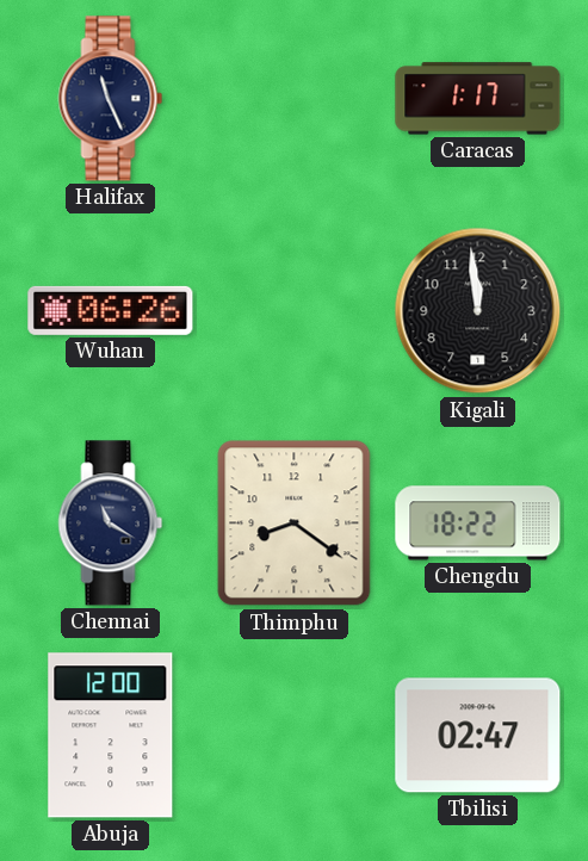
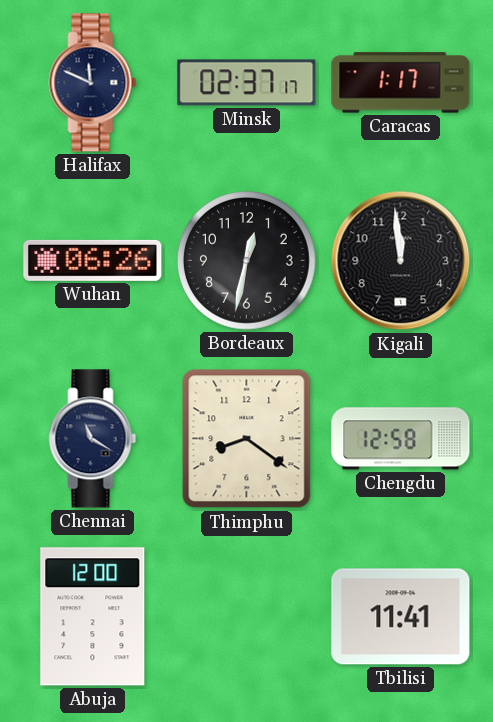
Halifax: 11:26 -> 11:49
Minsk: none -> 02:37
Bordeaux: none -> 12:32
Chengdu: 18:22 -> 12:58
Tbilisi: 02:47 -> 11:41
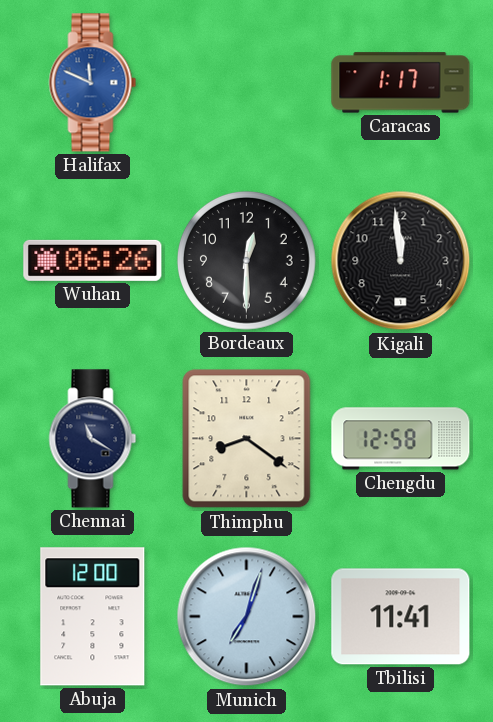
Halifax dial: navy -> blue
Minsk: 02:37 -> none
Bordeaux: 12:32 -> 12:30
Munich: none -> 7:03
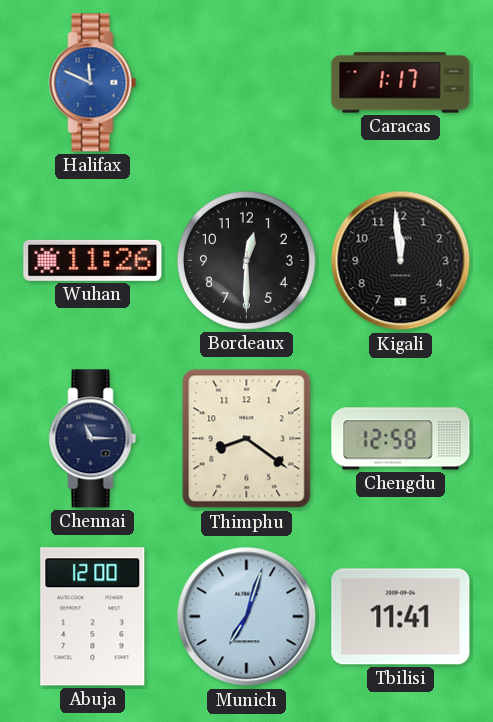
Wuhan: 06:26 -> 11:26
Chennai: 11:20 -> 11:15
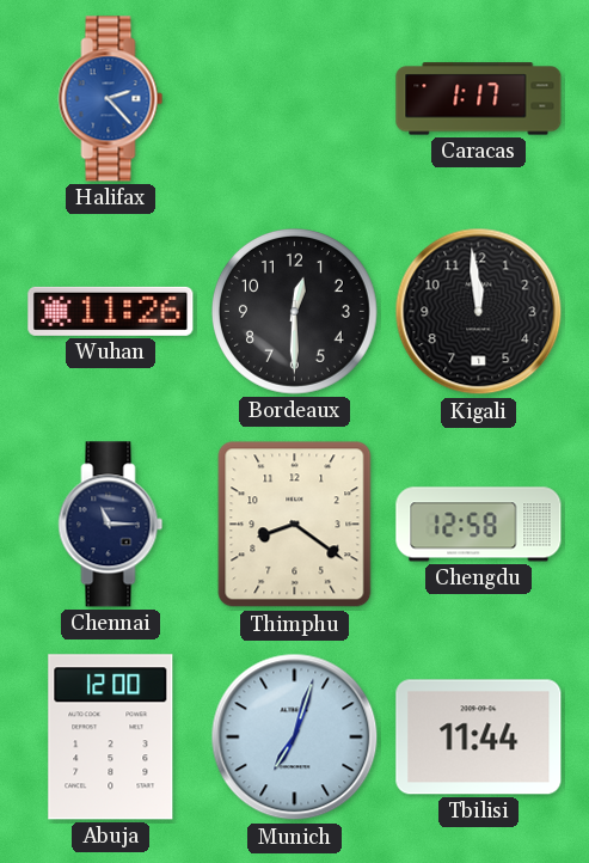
Halifax: 11:49 -> 2:23
Tbilisi: 11:41 -> 11:44
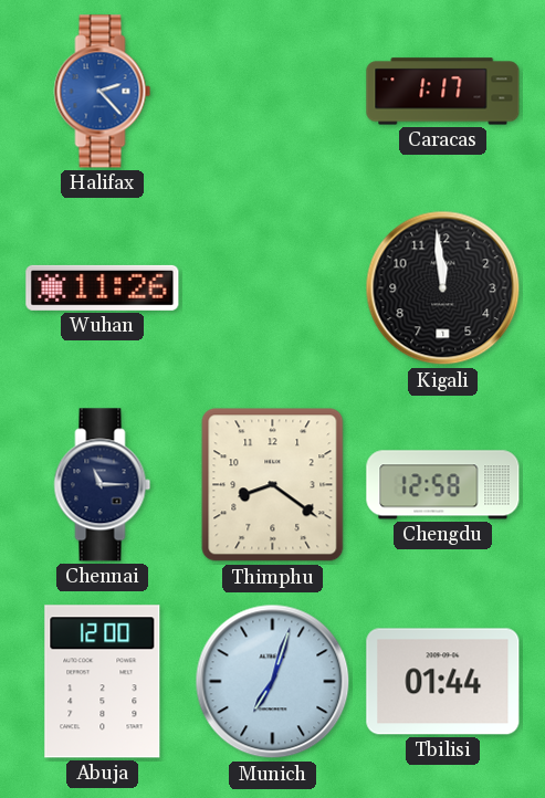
Bordeaux: 12:30 -> none
Tbilisi: 11:44 -> 01:44
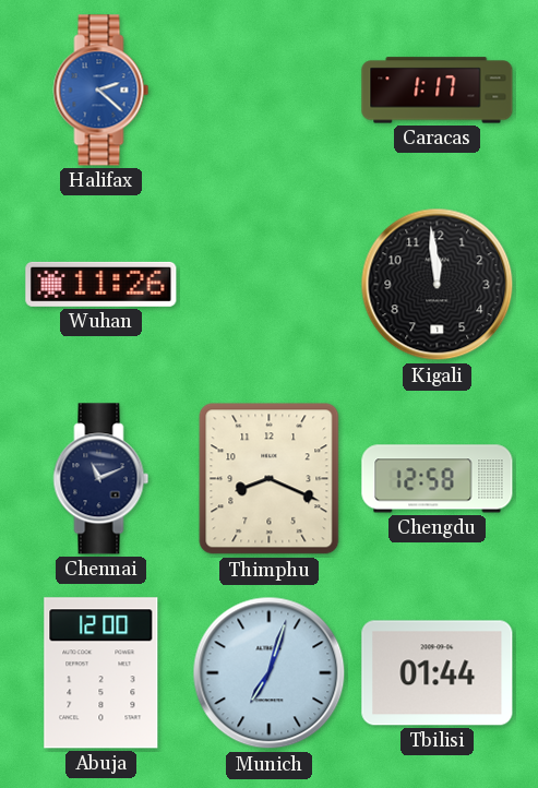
Halifax: 2:23 -> 2:22
Chennai: 11:15 -> 11:11
Thimphu: 8:21 -> 8:19
